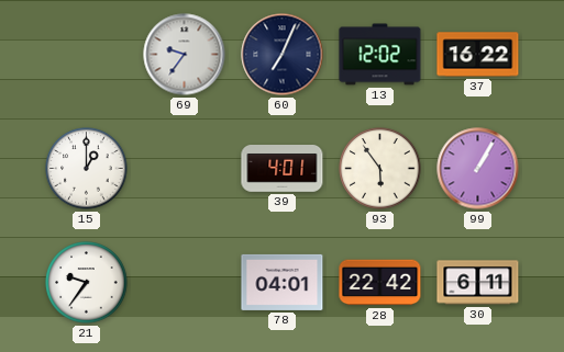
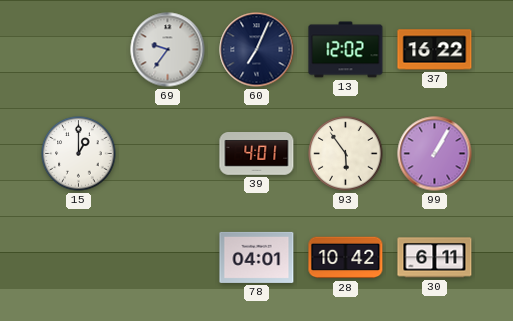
21: 9:36 -> none
28: 22:42 -> 10:42
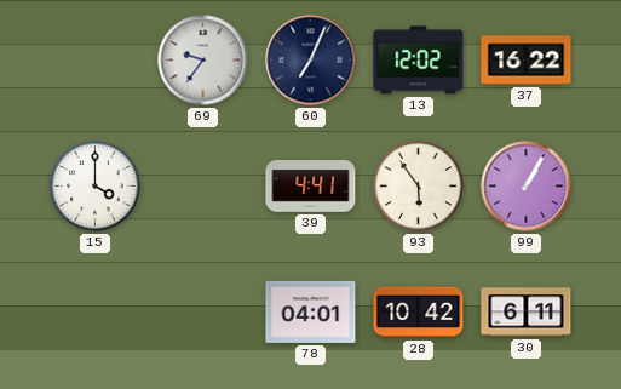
15: 1:00 -> 4:00
39: 4:01 -> 4:41
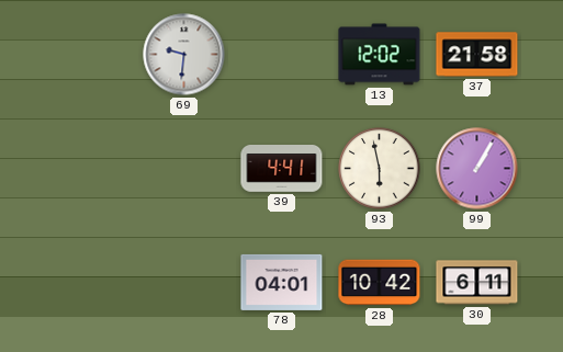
69: 9:36 -> 9:31
60: 7:04 -> none
37: 16:22 -> 21:58
15: 4:00 -> none
93: 5:54 -> 5:58
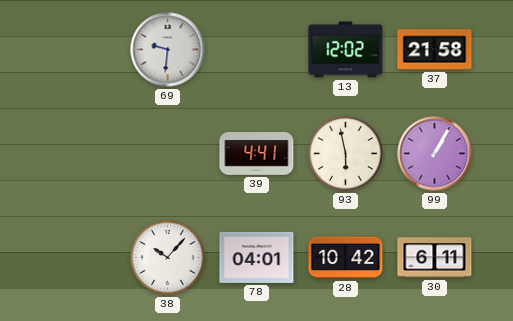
38: none -> 10:07
